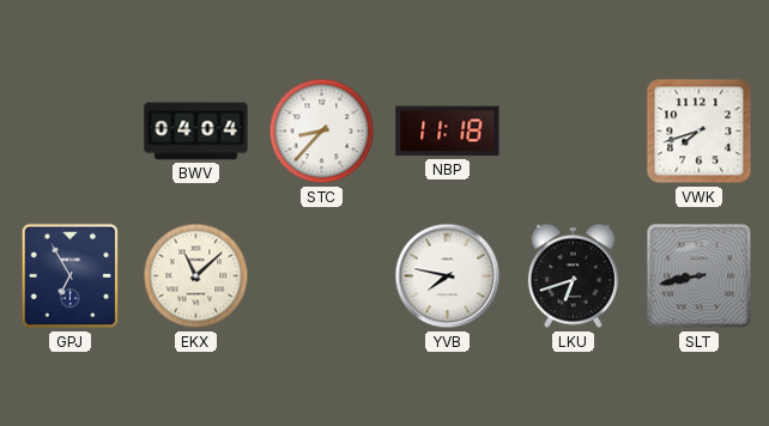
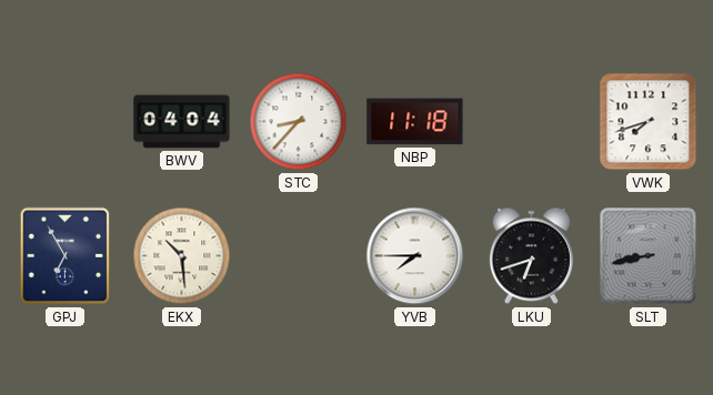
EKX: 11:08 -> 10:29
YVB: 7:47 -> 7:45
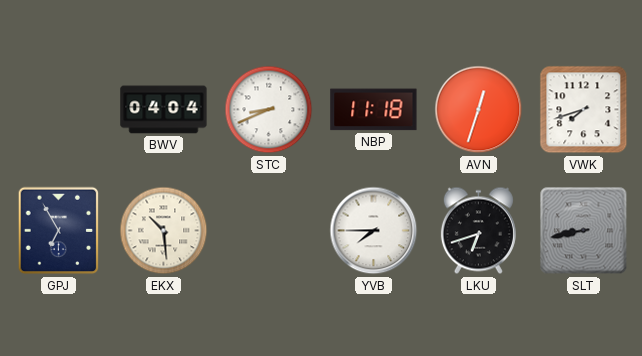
STC: 8:37 -> 8:41
AVN: none -> 12:33
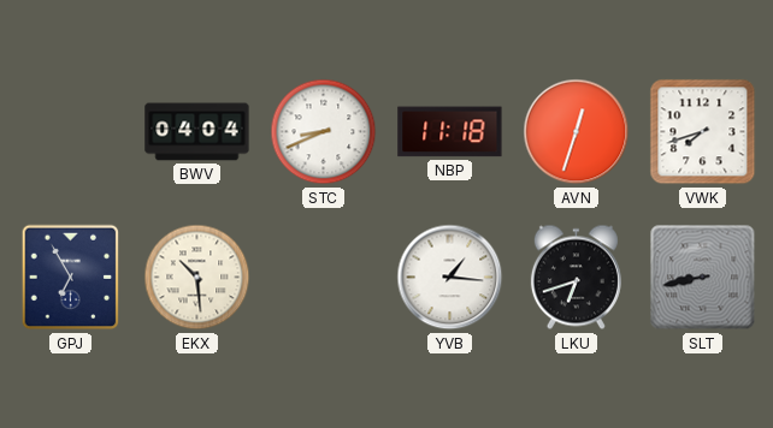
YVB: 7:45 -> 1:16
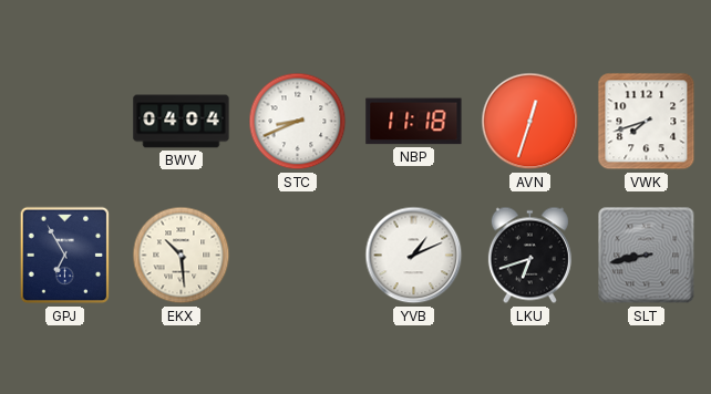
YVB: 1:16 -> 1:11
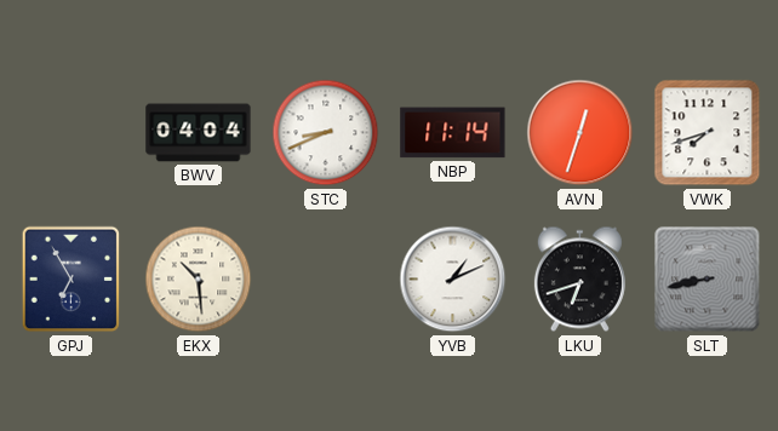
NBP: 11:18 -> 11:14
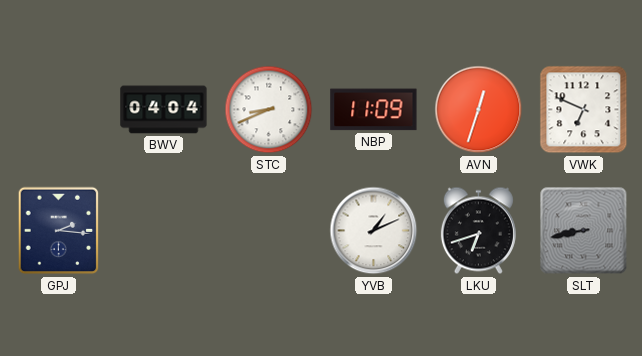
NBP: 11:14 -> 11:09
VWK: 7:42 -> 6:49
GPJ: 6:55 -> 2:16
EKX: 10:29 -> none
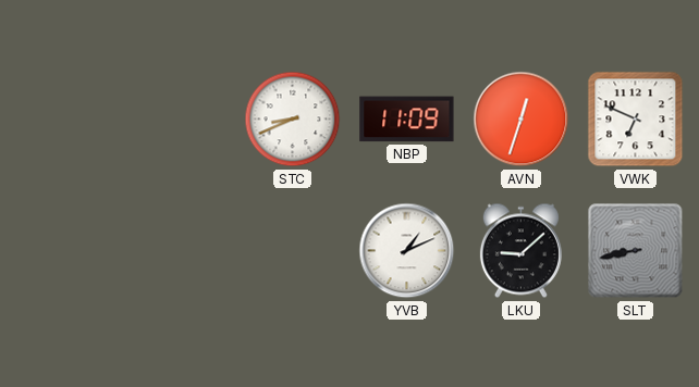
BWV: 04:04 -> none
GPJ: 2:16 -> none
LKU: 6:42 -> 9:08
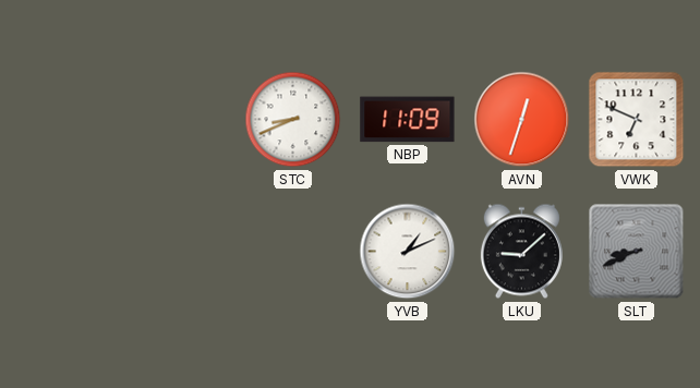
SLT: 8:43 -> 8:41
